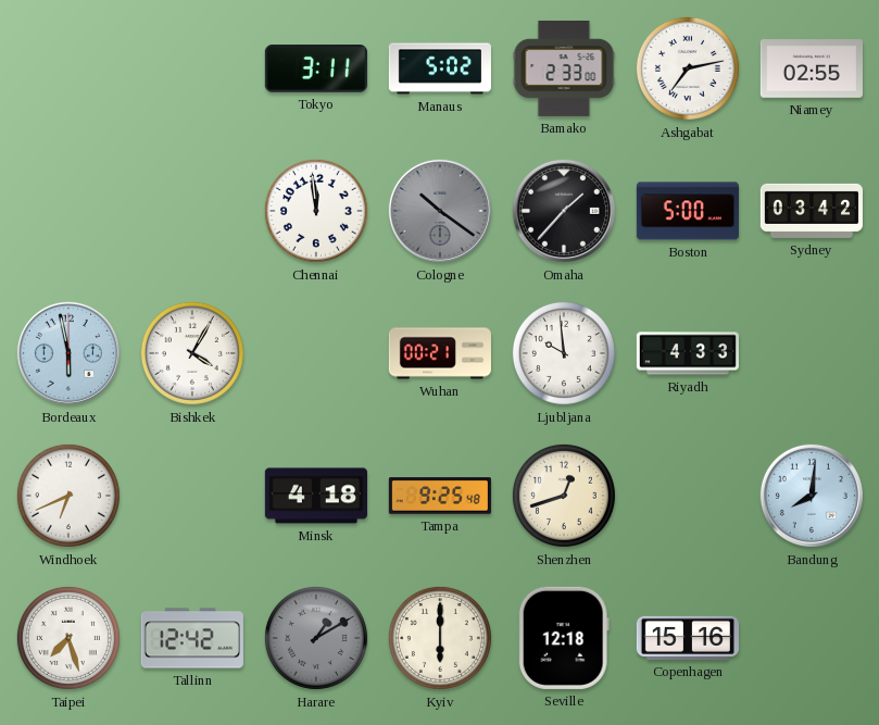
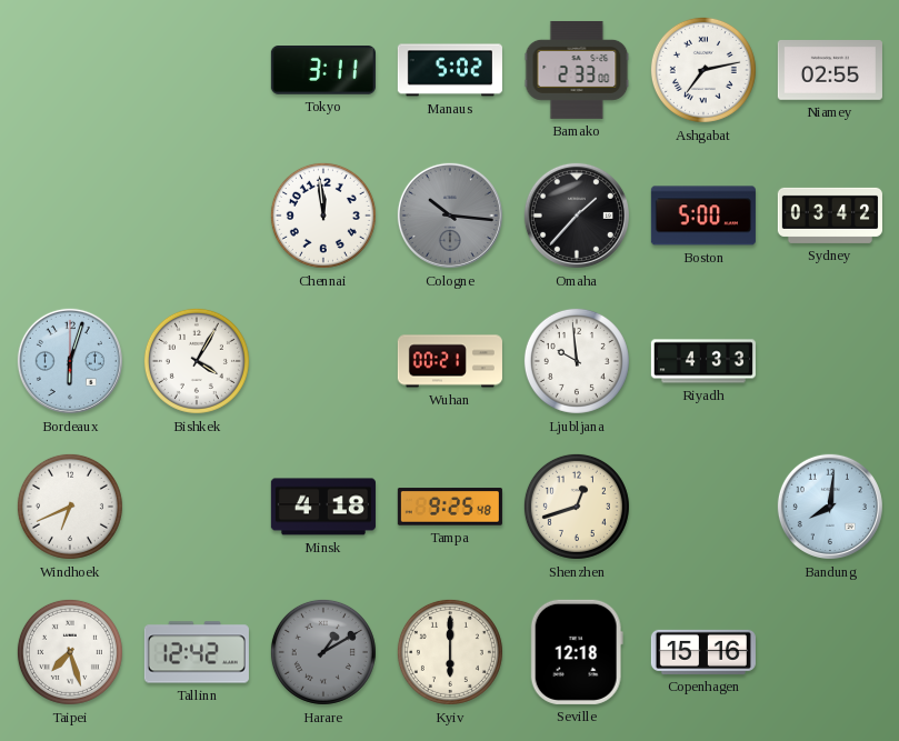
Cologne: 10:21 -> 10:16
Bordeaux: 5:58 -> 6:03
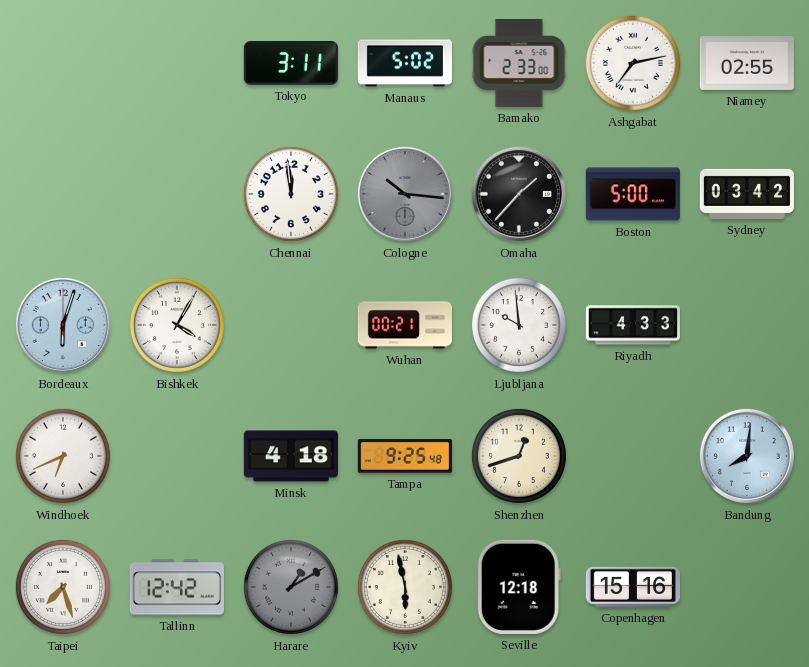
Kyiv: 6:00 -> 5:58
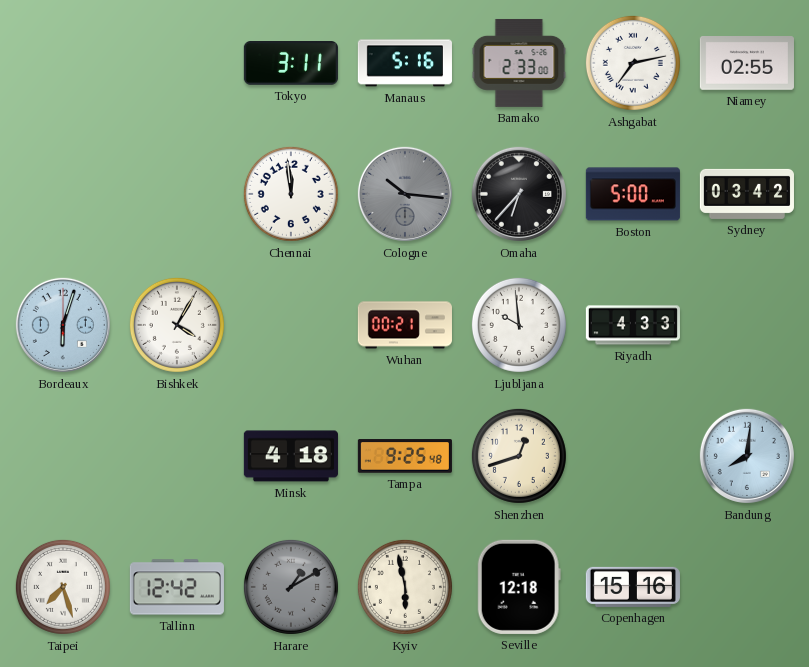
Manaus: 5:02 -> 5:16
Omaha: 1:37 -> 6:37
Windhoek: 6:41 -> none
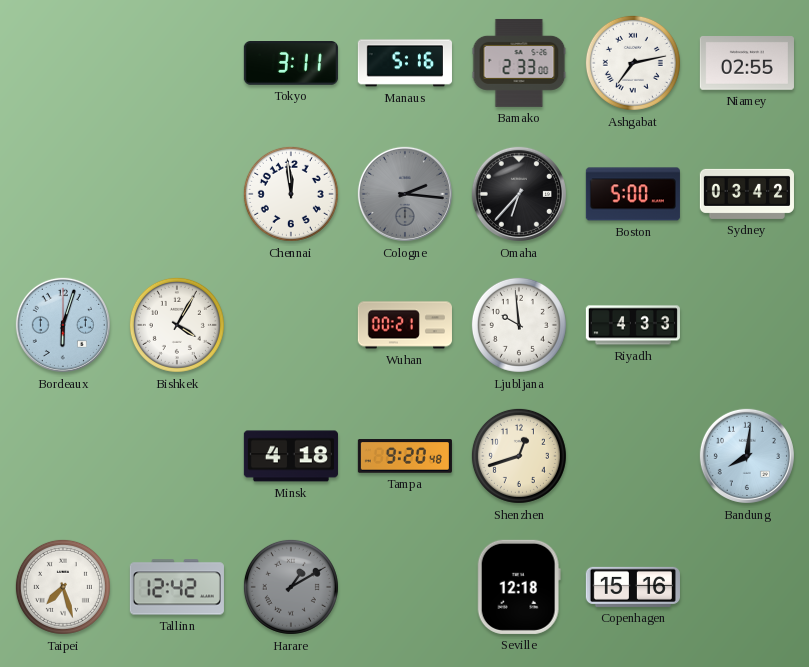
Cologne: 10:16 -> 2:16
Tampa: 9:25 -> 9:20
Kyiv: 5:58 -> none
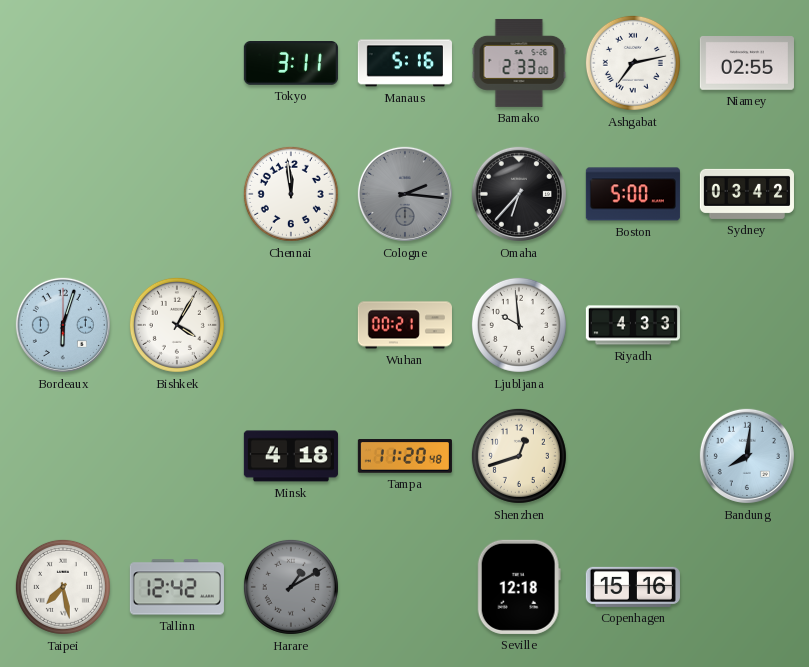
Tampa: 9:20 -> 11:20
Taipei: 7:27 -> 7:28
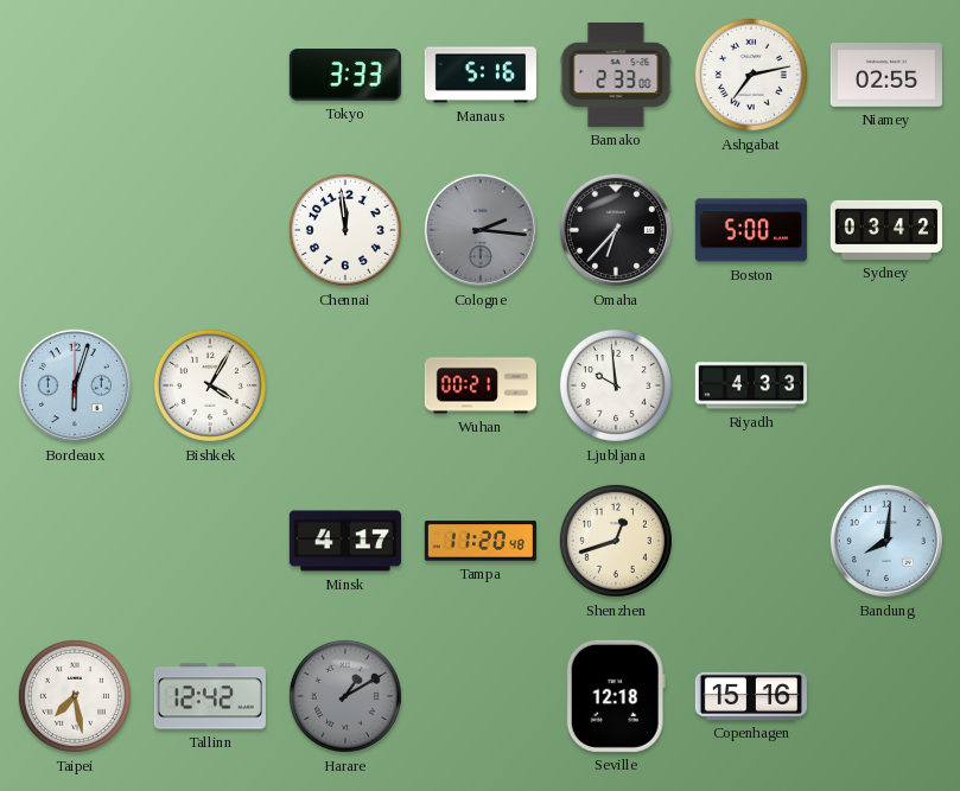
Tokyo: 3:11 -> 3:33
Minsk: 4:18 -> 4:17
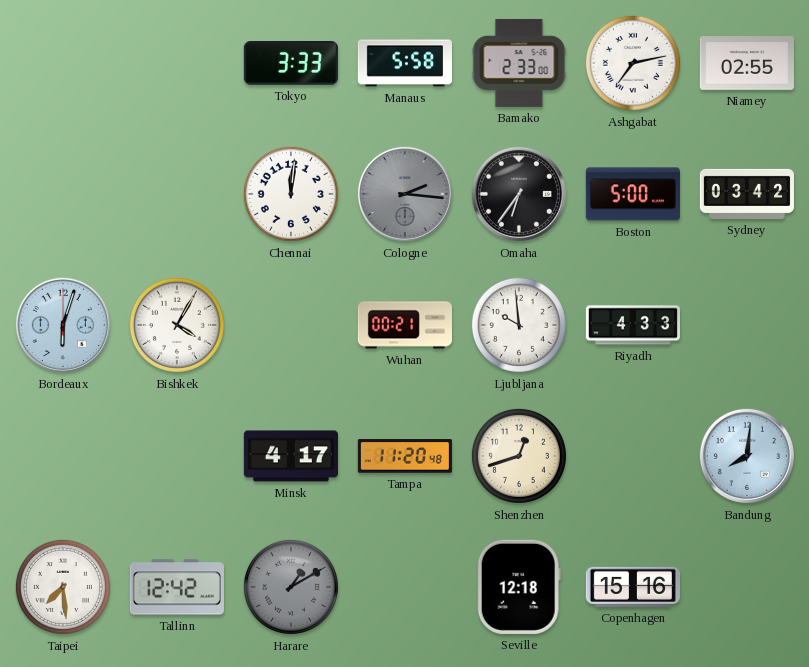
Manaus: 5:16 -> 5:58
Chennai: 11:59 -> 12:01
Omaha: 6:37 -> 6:36
Taipei: 7:28 -> 7:29
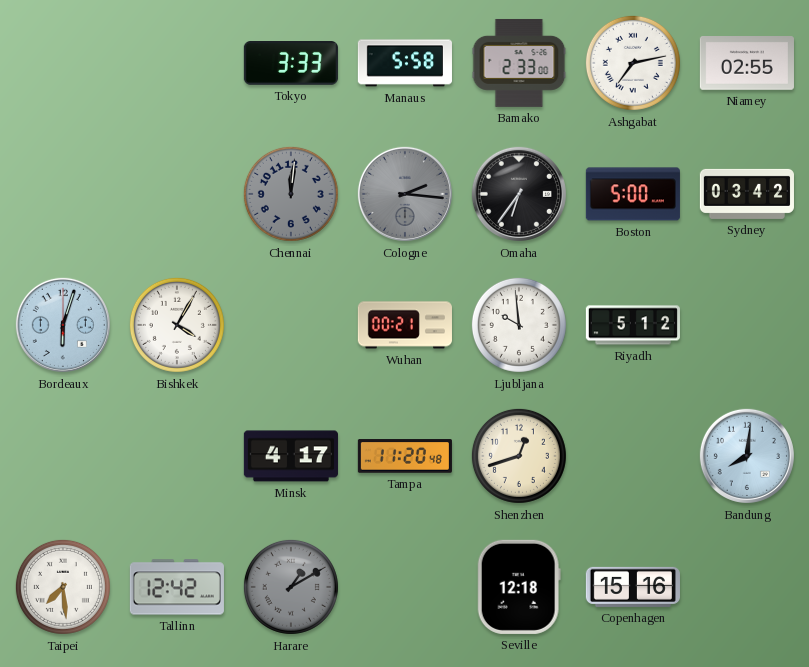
Chennai dial: white -> grey
Riyadh: 4:33 -> 5:12
